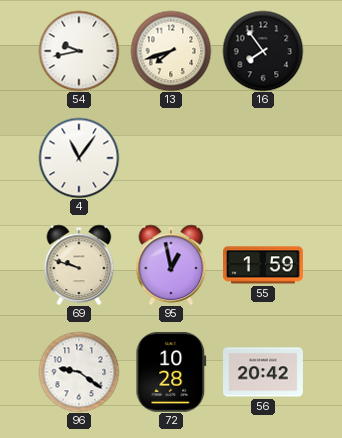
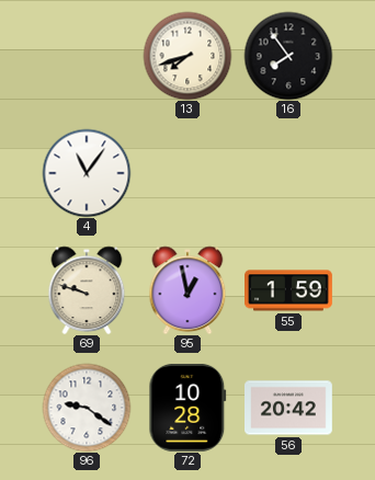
54: 9:43 -> none
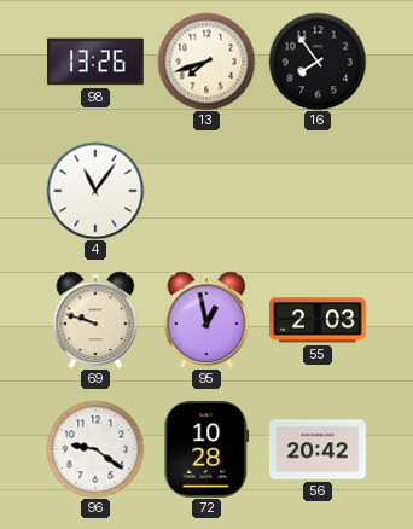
98: none -> 13:26
55: 1:59 -> 2:03
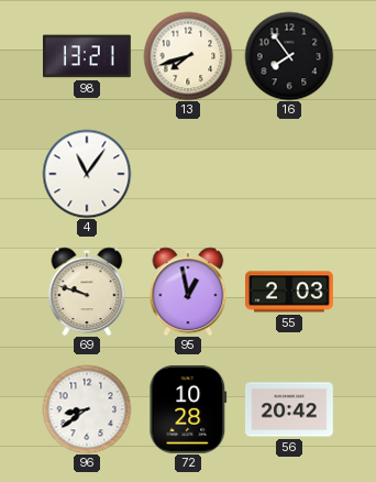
98: 13:26 -> 13:21
96: 9:21 -> 8:39
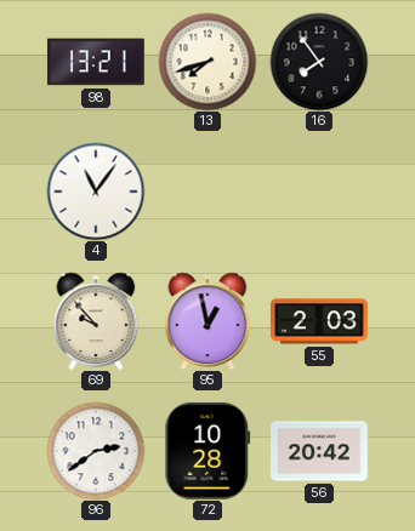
69: 9:48 -> 9:53
96: 8:39 -> 2:39
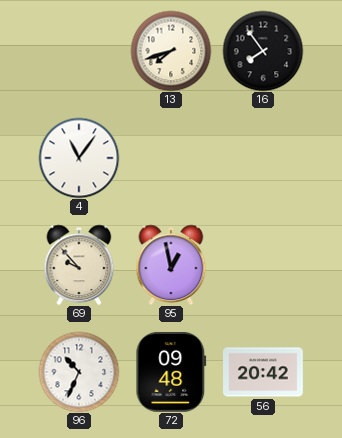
98: 13:21 -> none
55: 2:03 -> none
96: 2:39 -> 10:34
72: 10:28 -> 09:48
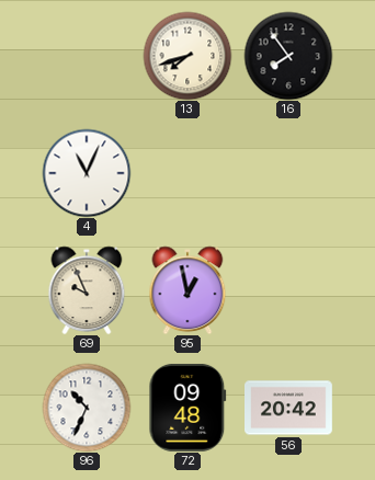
4: 11:06 -> 11:04
69: 9:53 -> 9:56
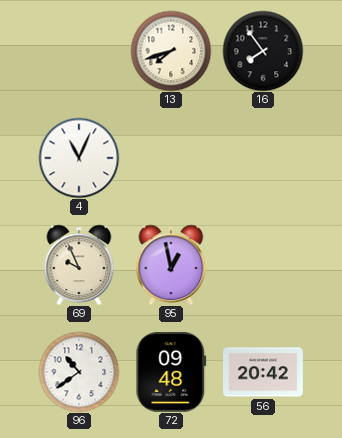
96: 10:34 -> 10:39
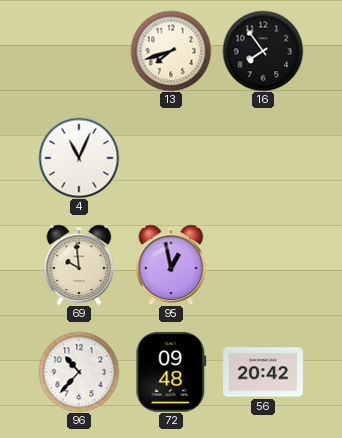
69: 9:56 -> 9:59
96: 10:39 -> 10:37
